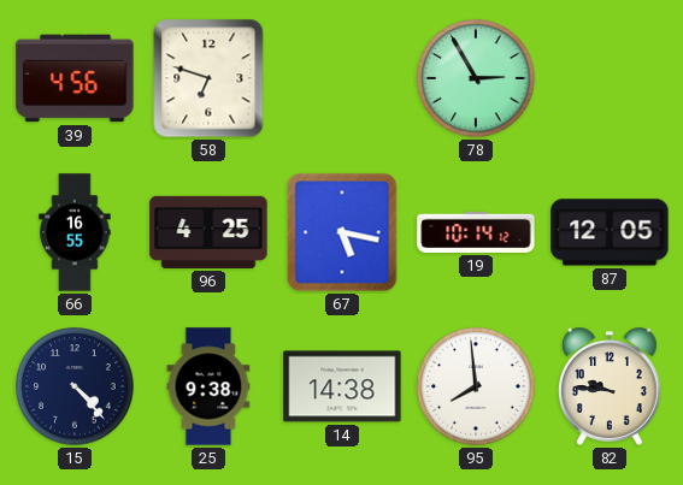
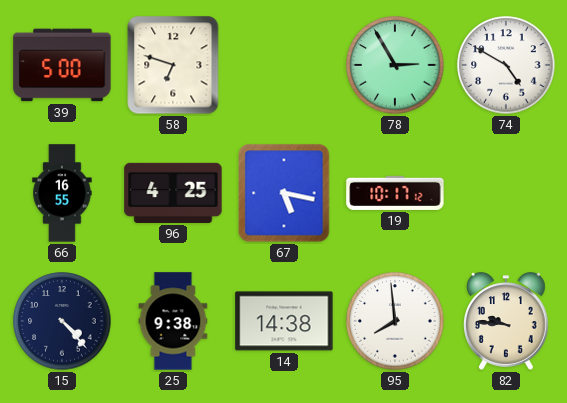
39: 4:56 -> 5:00
74: none -> 4:50
19: 10:14 -> 10:17
87: 12:05 -> none
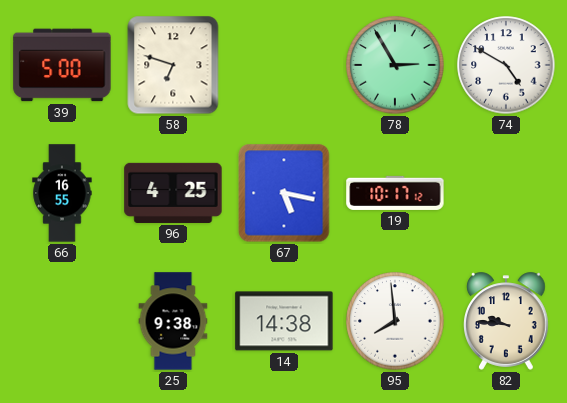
15: 4:23 -> none
